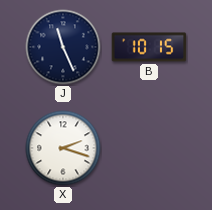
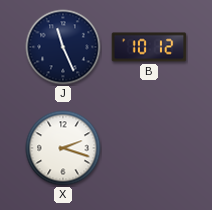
B: 10:15 -> 10:12
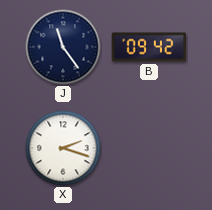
J: 11:26 -> 11:24
B: 10:12 -> 09:42
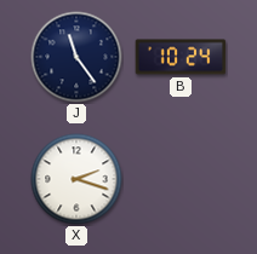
B: 09:42 -> 10:24
